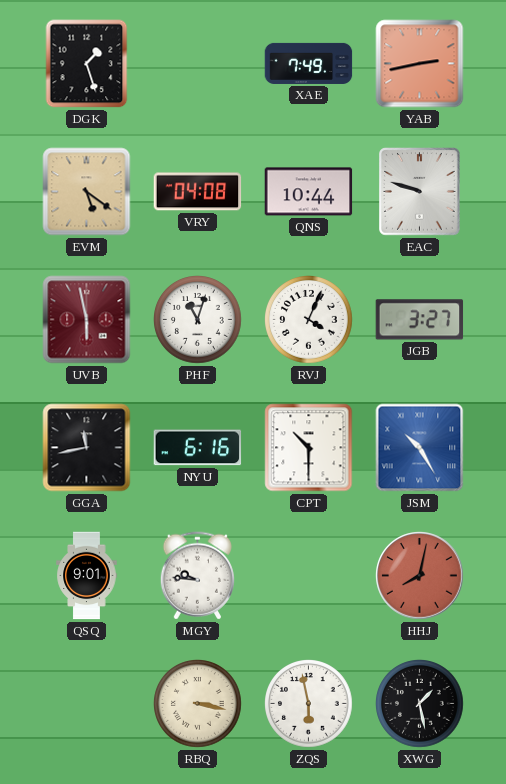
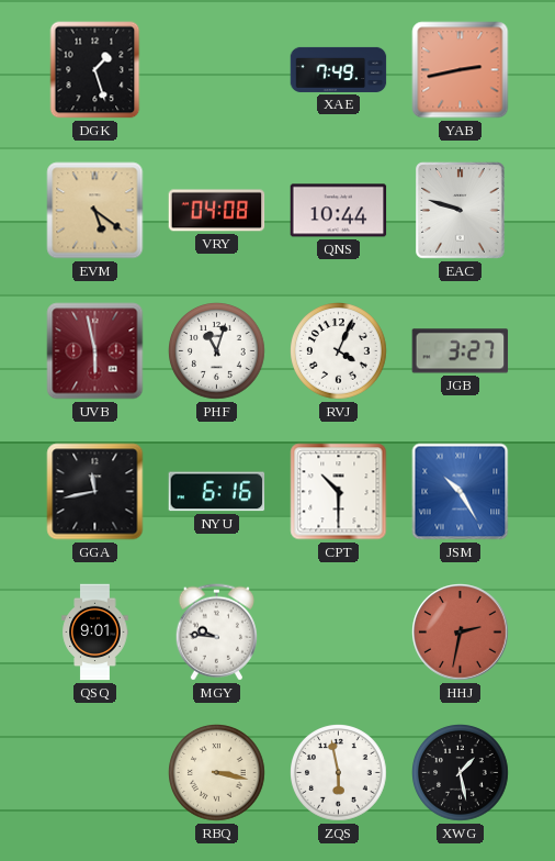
HHJ: 8:02 -> 2:32
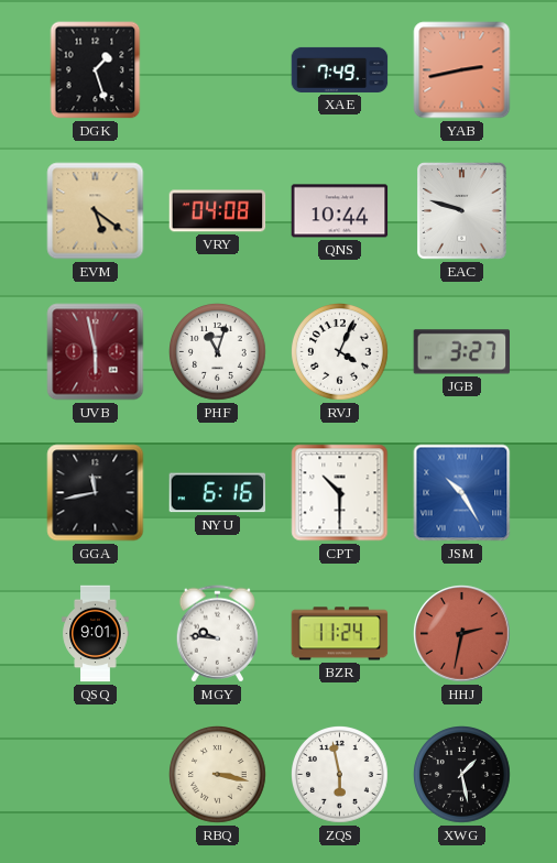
BZR: none -> 11:24
